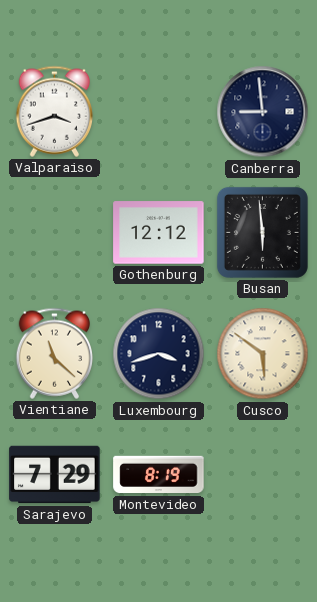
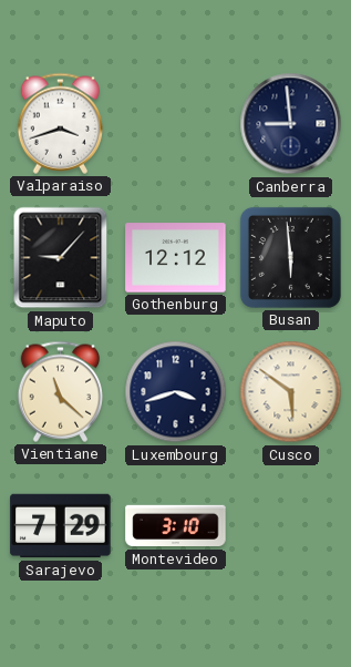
Maputo: none -> 9:07
Montevideo: 8:19 -> 3:10
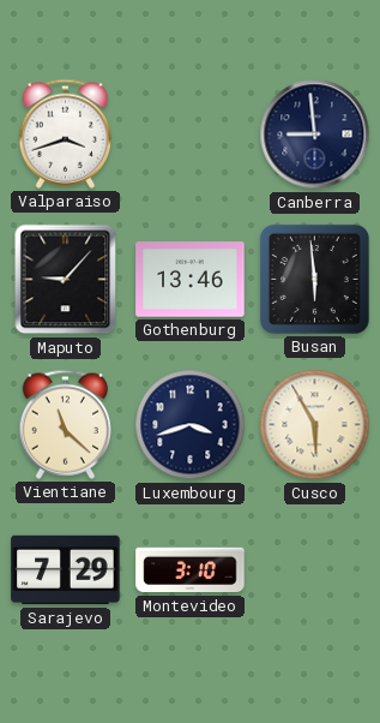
Gothenburg: 12:12 -> 13:46
Cusco: 5:51 -> 5:55
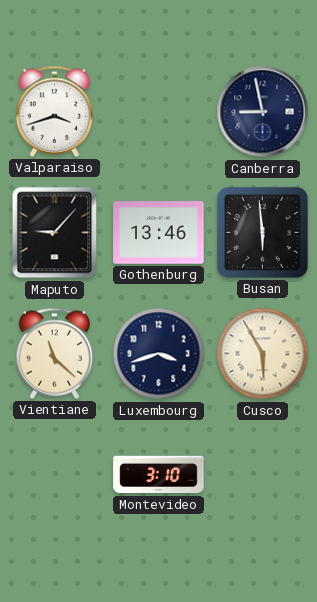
Canberra: 8:59 -> 8:58
Sarajevo: 7:29 -> none
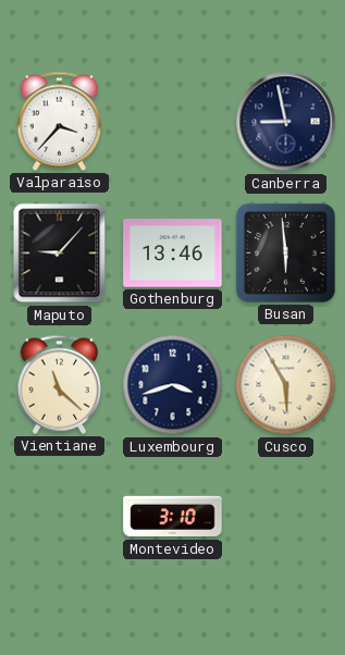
Valparaiso: 3:42 -> 3:37
